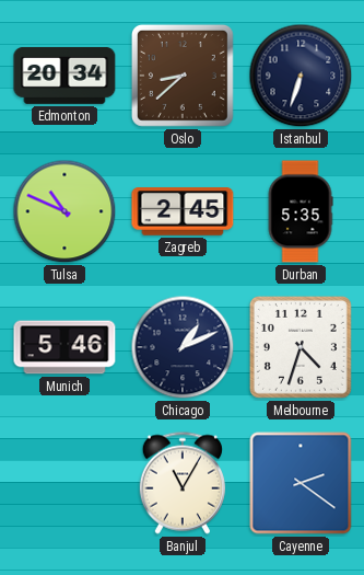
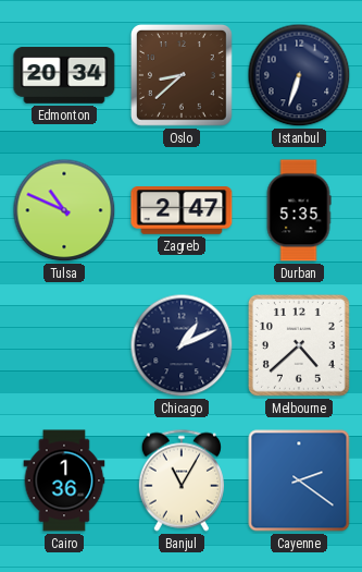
Zagreb: 2:45 -> 2:47
Munich: 5:46 -> none
Melbourne: 4:33 -> 4:38
Cairo: none -> 1:36
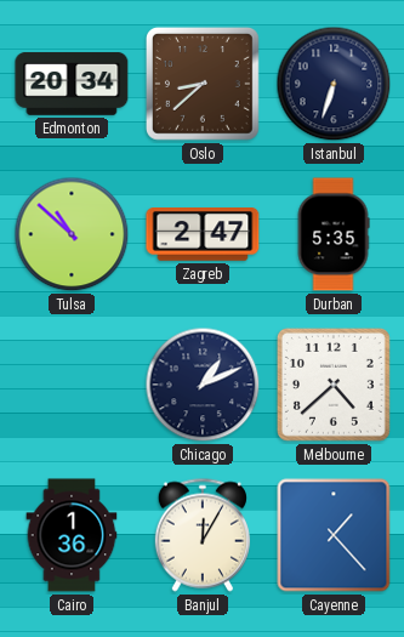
Tulsa: 10:49 -> 10:52
Banjul: 11:05 -> 12:05
Cayenne: 2:21 -> 1:23
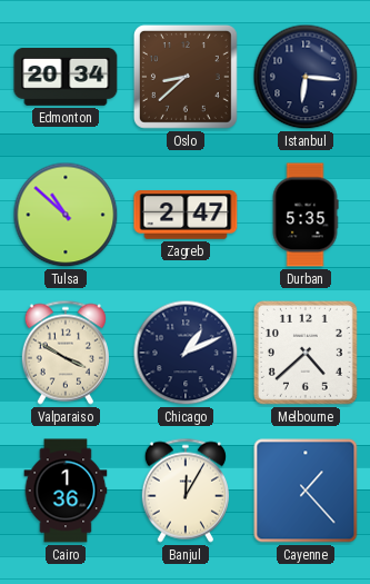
Istanbul: 6:33 -> 6:16
Valparaiso: none -> 3:50
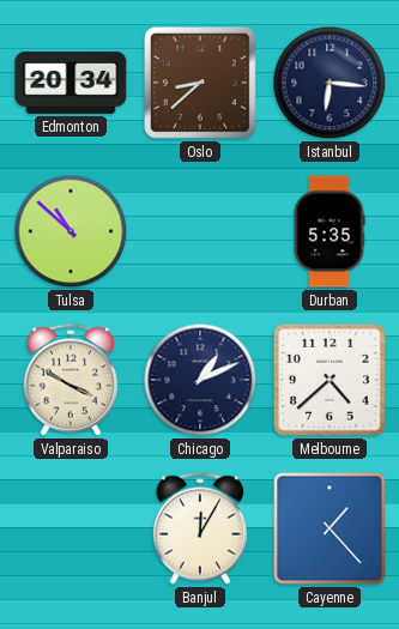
Zagreb: 2:47 -> none
Cairo: 1:36 -> none
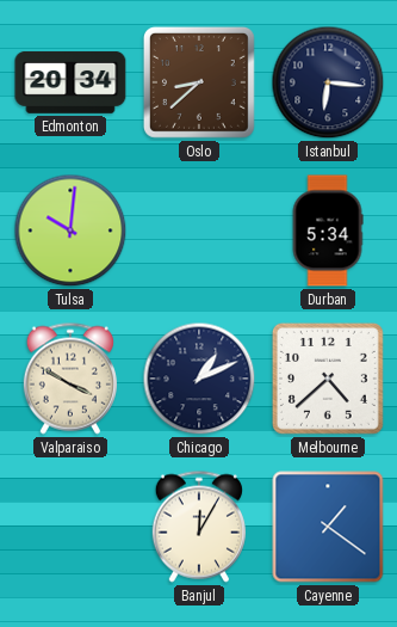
Tulsa: 10:52 -> 10:01
Durban: 5:35 -> 5:34
Cayenne: 1:23 -> 1:21
